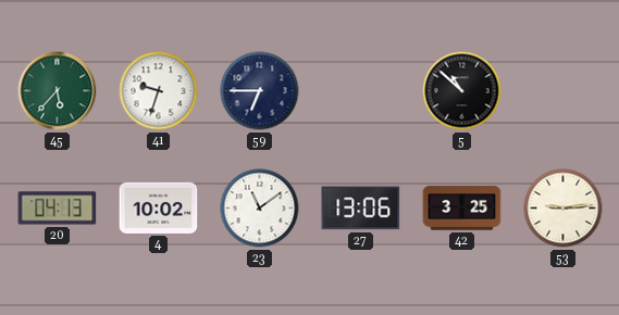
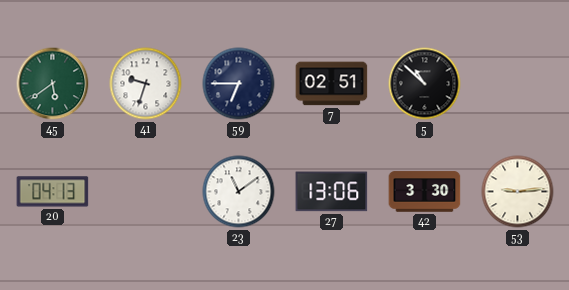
45: 5:37 -> 5:39
7: none -> 02:51
4: 10:02 -> none
42: 3:25 -> 3:30
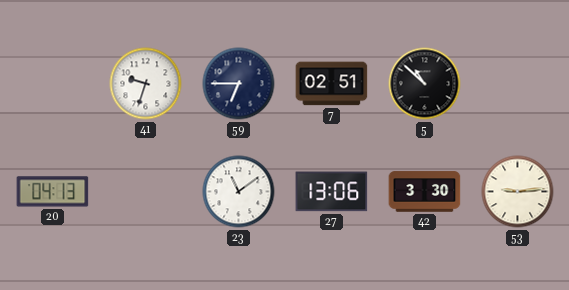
45: 5:39 -> none
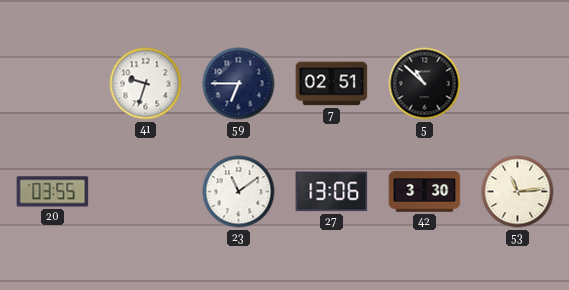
20: 04:13 -> 03:55
53: 9:14 -> 11:14
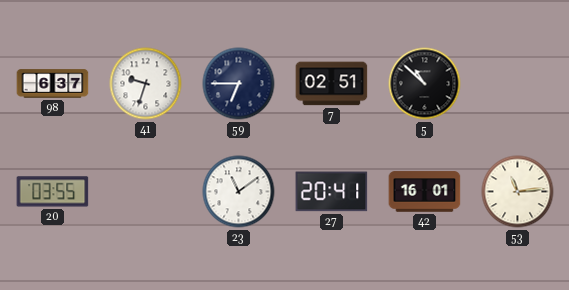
98: none -> 6:37
27: 13:06 -> 20:41
42: 3:30 -> 16:01
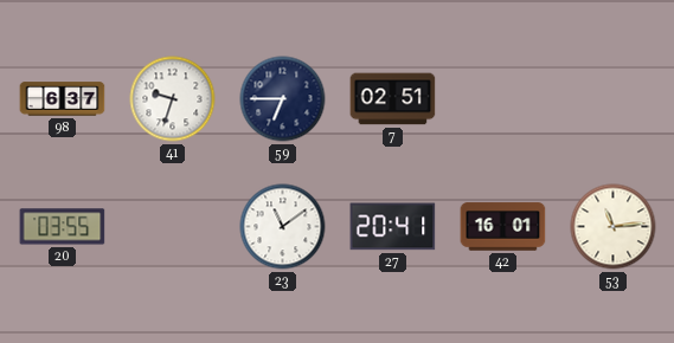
5: 10:52 -> none
